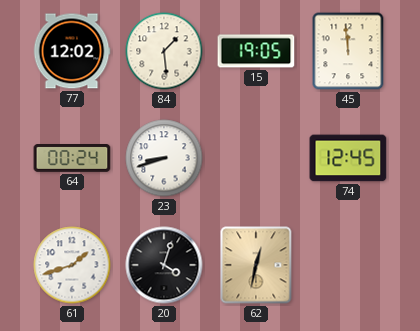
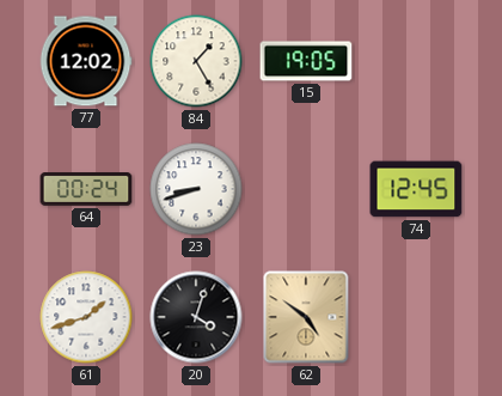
84: 1:29 -> 1:25
45: 11:59 -> none
62: 12:32 -> 4:51
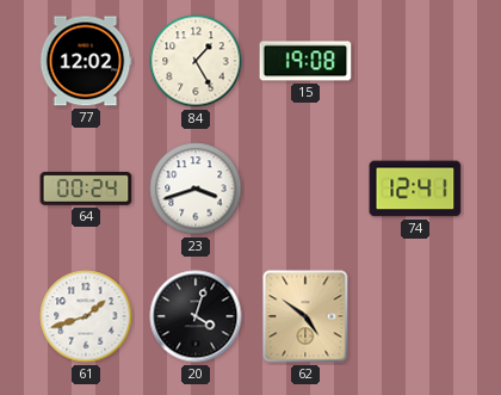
15: 19:05 -> 19:08
23: 8:42 -> 3:42
74: 12:45 -> 12:41
